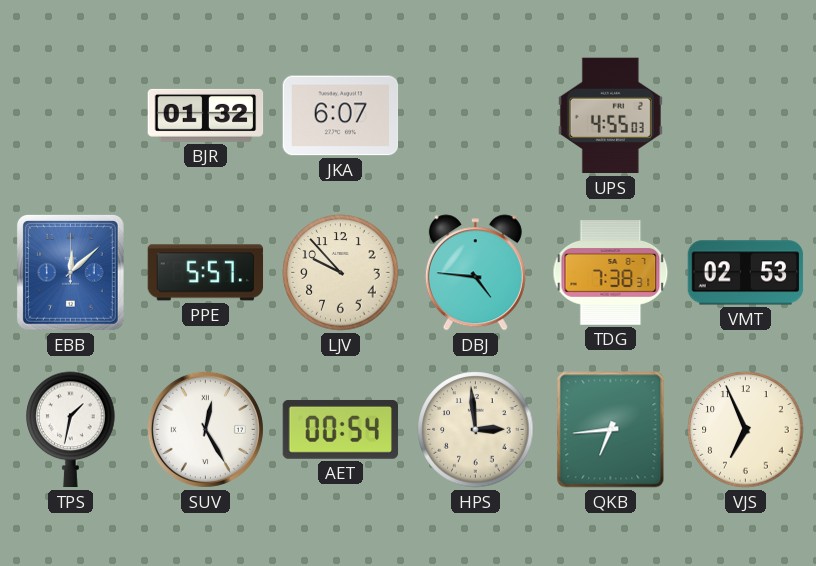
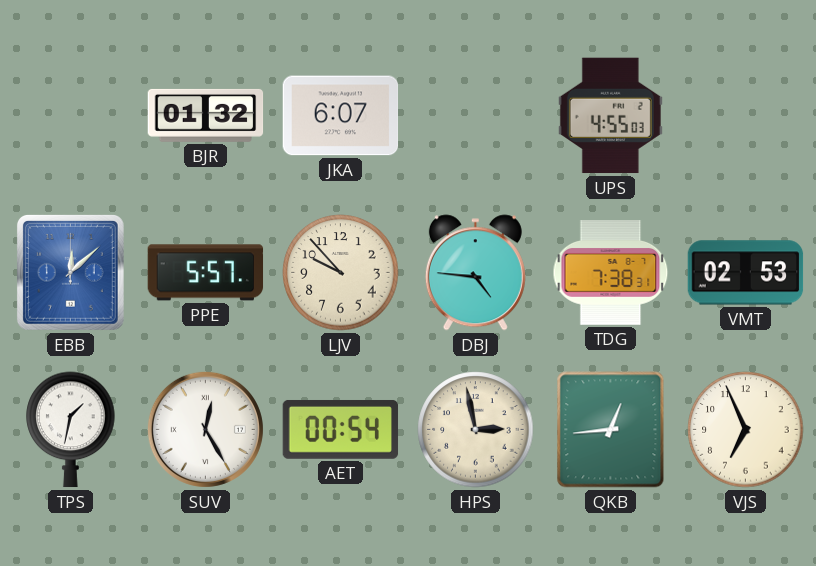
HPS: 2:59 -> 2:58
QKB: 6:44 -> 12:44
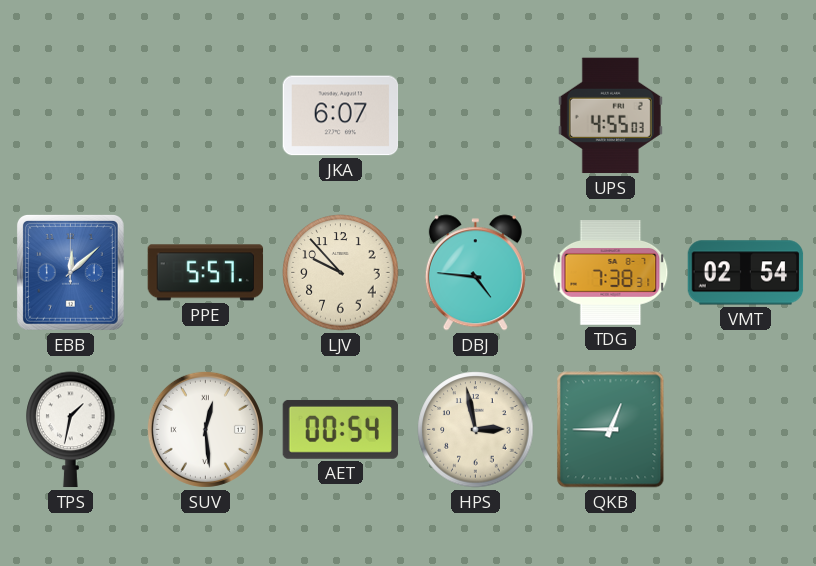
BJR: 01:32 -> none
VMT: 02:53 -> 02:54
SUV: 12:25 -> 12:29
QKB: 12:44 -> 12:45
VJS: 6:56 -> none
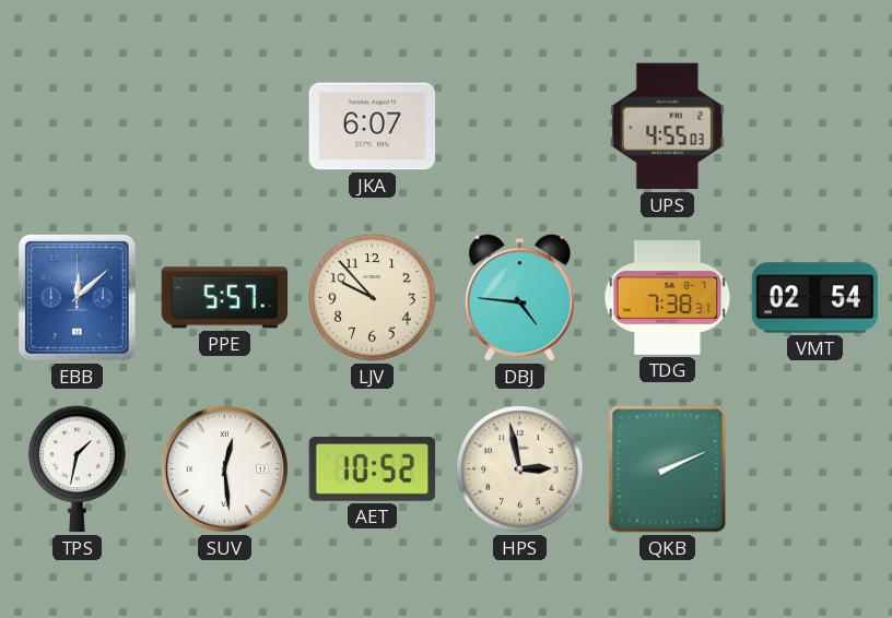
AET: 00:54 -> 10:52
QKB: 12:45 -> 2:11
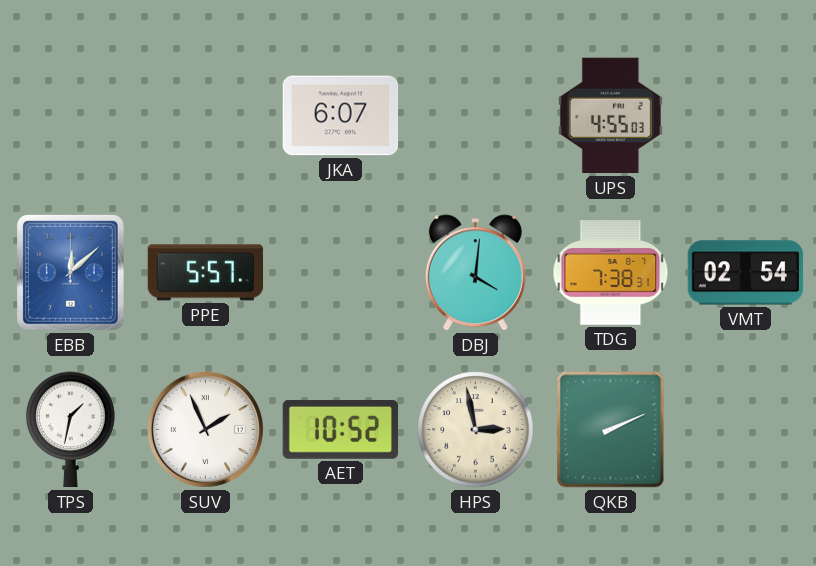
LJV: 9:53 -> none
DBJ: 4:46 -> 4:01
SUV: 12:29 -> 1:56
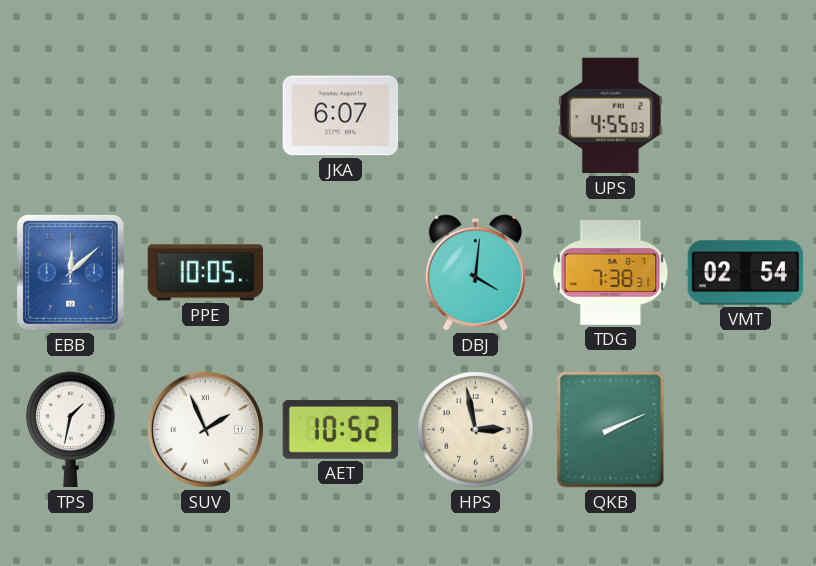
PPE: 5:57 -> 10:05
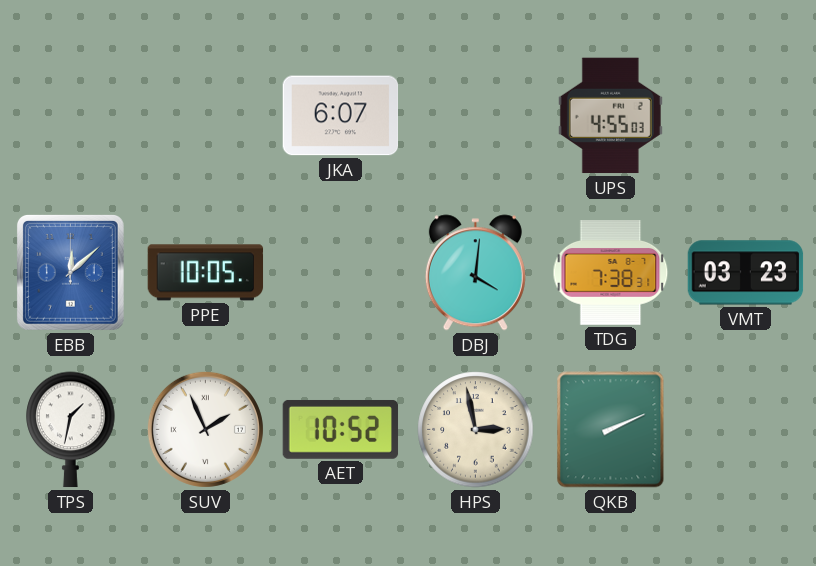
VMT: 02:54 -> 03:23
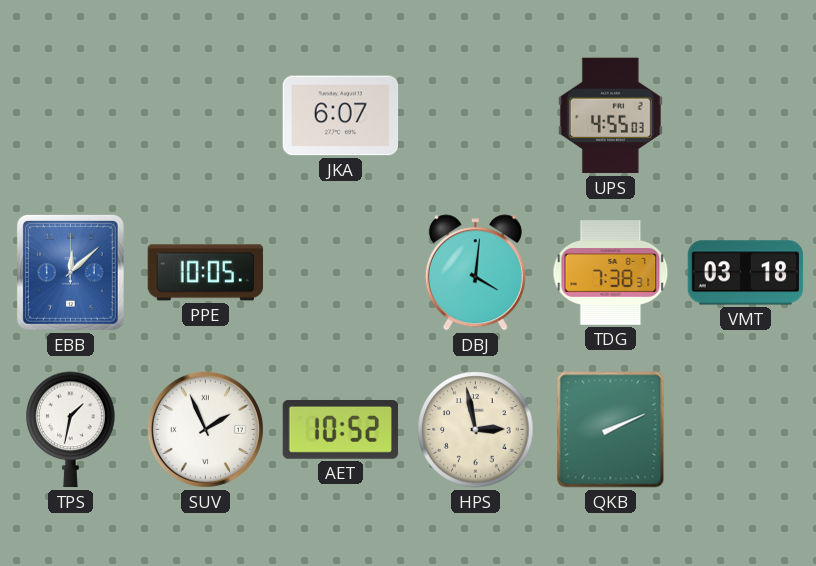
VMT: 03:23 -> 03:18
